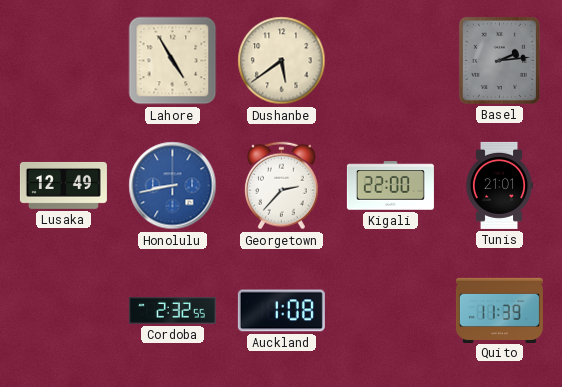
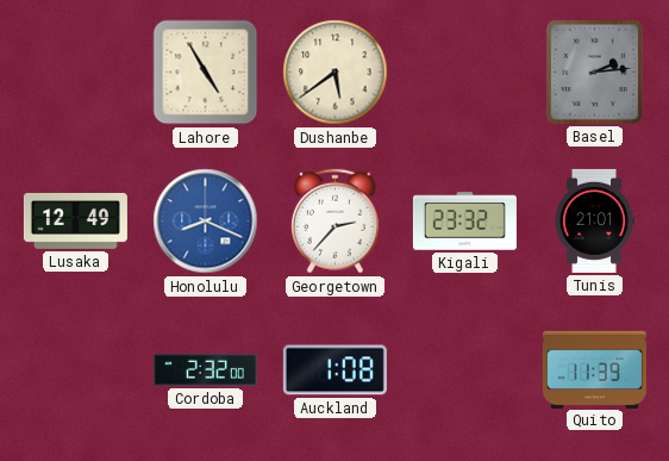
Honolulu: 8:43 -> 8:19
Kigali: 22:00 -> 23:32
Cordoba: 2:32:55 -> 2:32:00
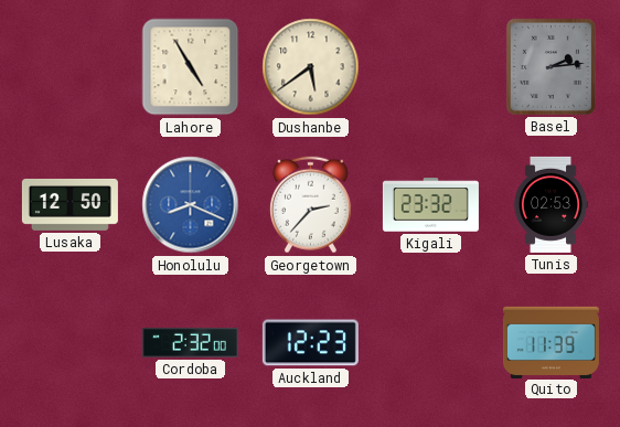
Lusaka: 12:49 -> 12:50
Tunis: 21:01 -> 02:53
Auckland: 1:08 -> 12:23
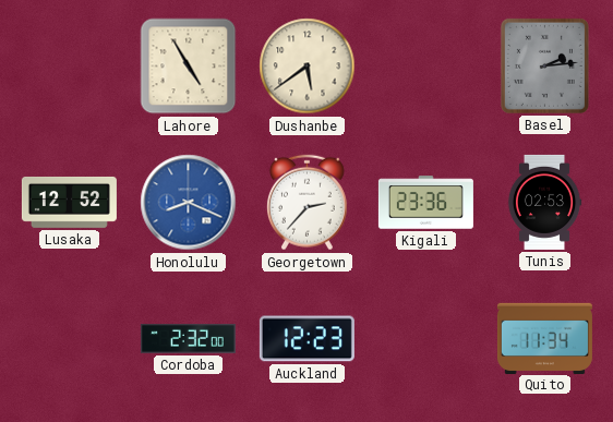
Lusaka: 12:50 -> 12:52
Kigali: 23:32 -> 23:36
Quito: 11:39 -> 11:34
